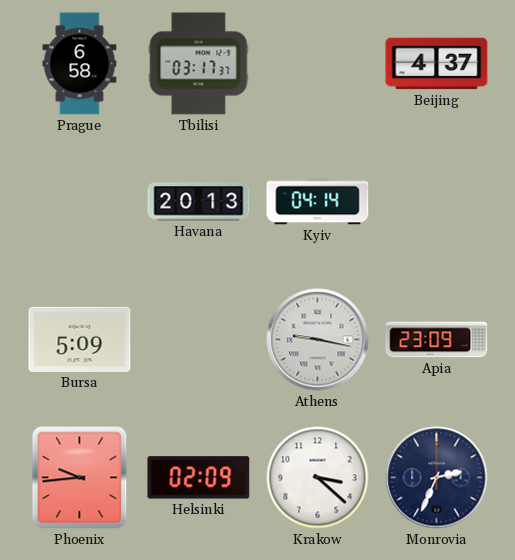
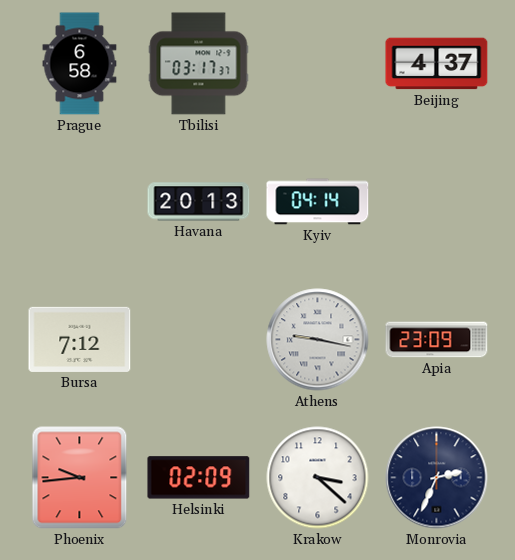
Bursa: 5:09 -> 7:12
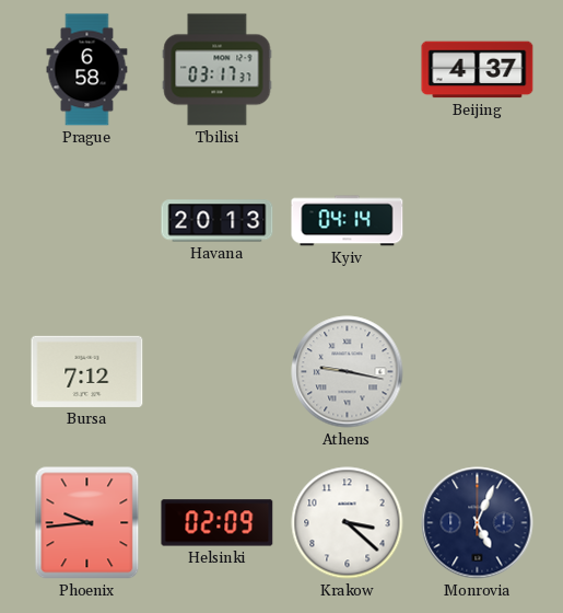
Apia: 23:09 -> none
Monrovia: 2:34 -> 5:04
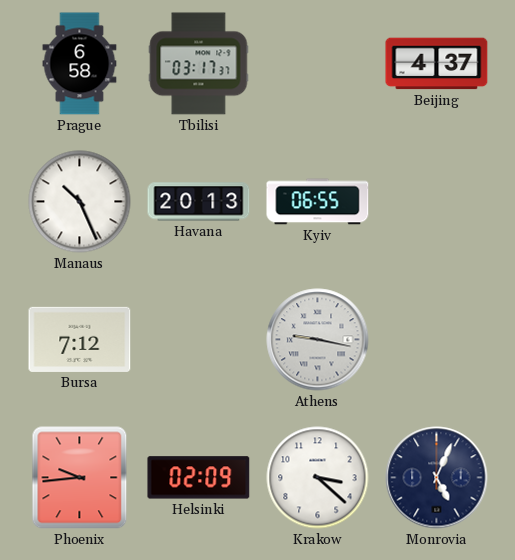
Manaus: none -> 10:26
Kyiv: 04:14 -> 06:55
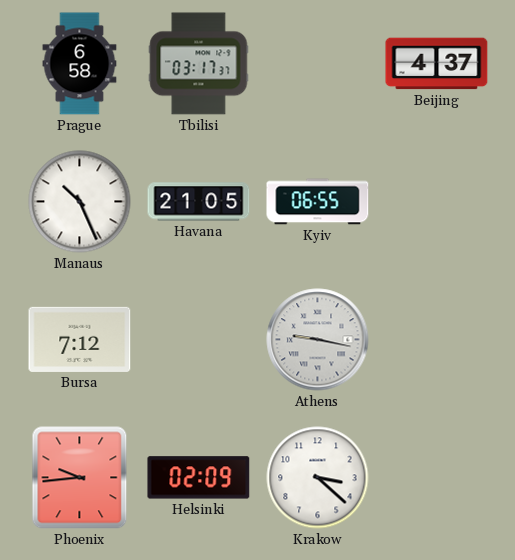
Havana: 20:13 -> 21:05
Monrovia: 5:04 -> none
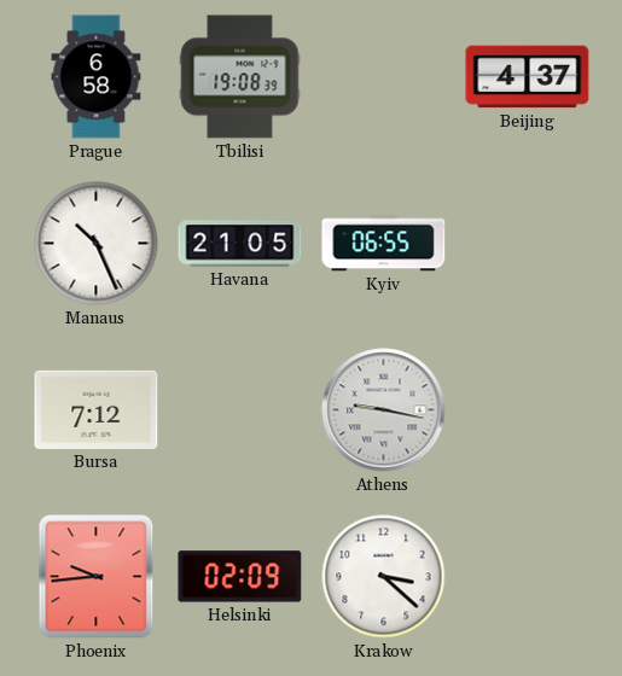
Tbilisi: 03:17 -> 19:08
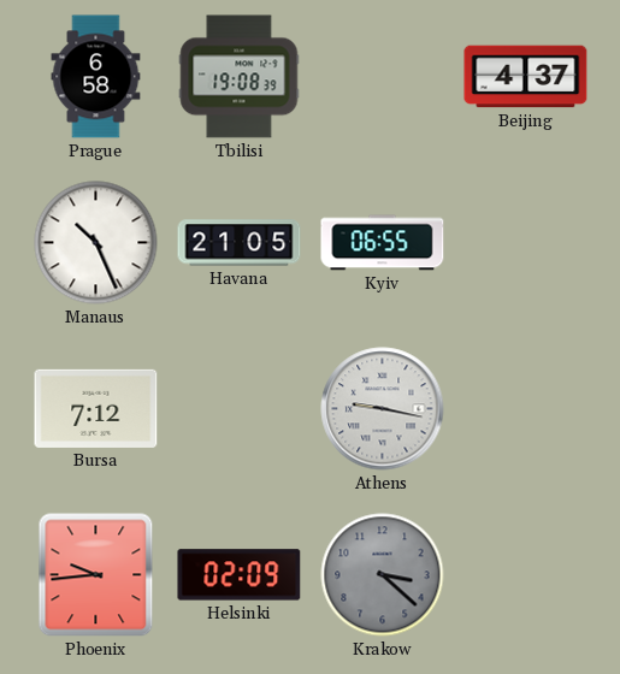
Krakow dial: white -> grey
